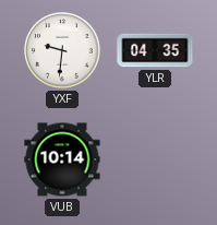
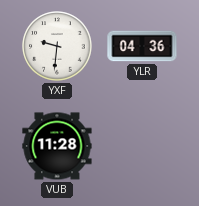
YLR: 04:35 -> 04:36
VUB: 10:14 -> 11:28
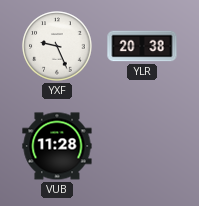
YXF: 9:31 -> 9:26
YLR: 04:36 -> 20:38
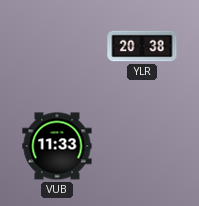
YXF: 9:26 -> none
VUB: 11:28 -> 11:33
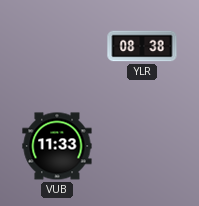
YLR: 20:38 -> 08:38
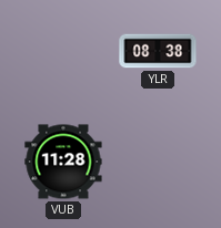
VUB: 11:33 -> 11:28
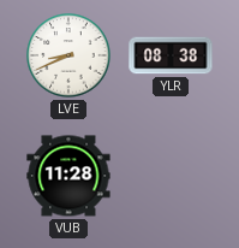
LVE: none -> 8:41
